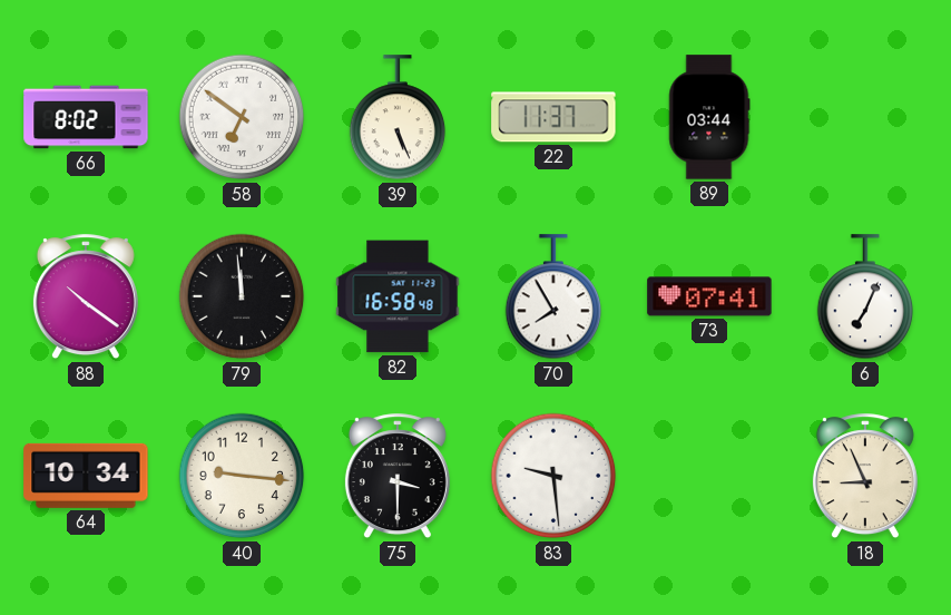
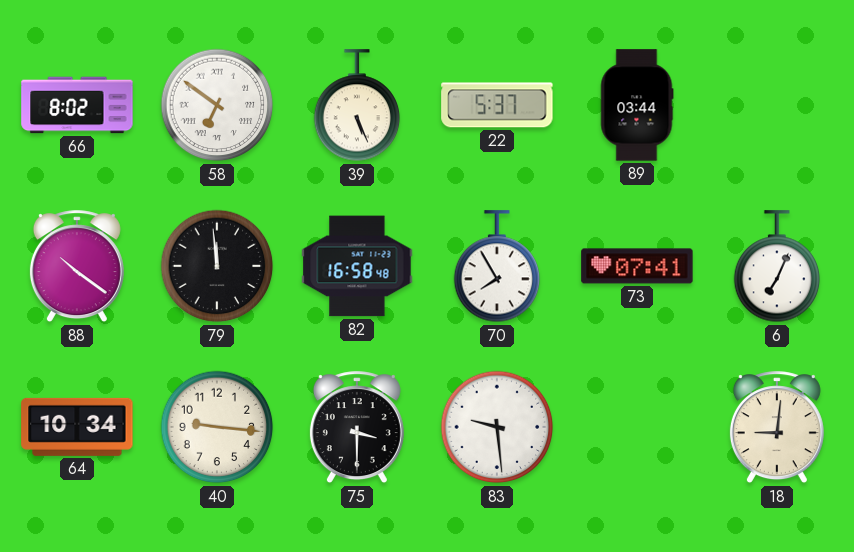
22: 11:37 -> 5:37
18: 8:56 -> 9:01
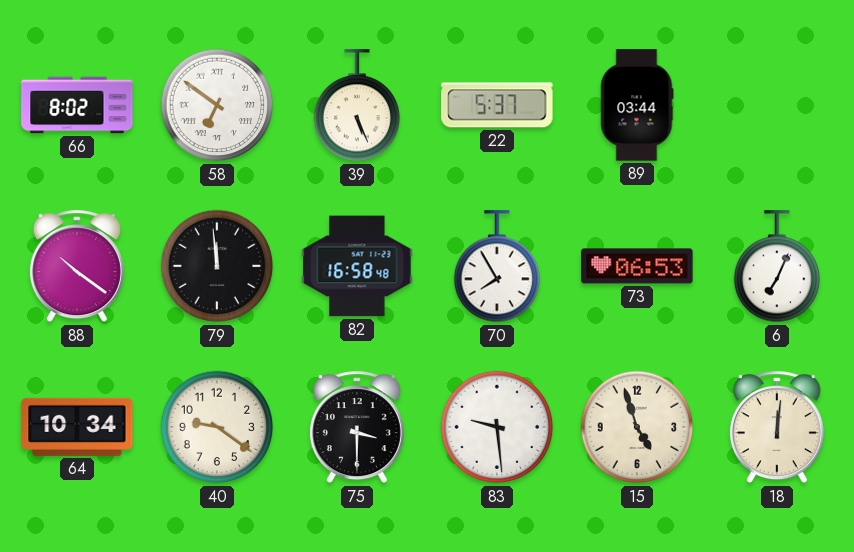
73: 07:41 -> 06:53
40: 9:16 -> 9:21
15: none -> 4:57
18: 9:01 -> 12:01
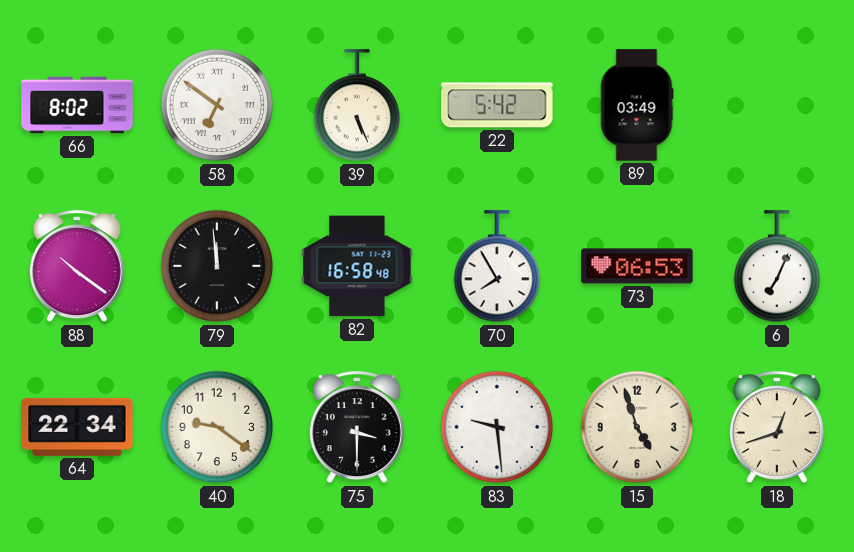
22: 5:37 -> 5:42
89: 03:44 -> 03:49
64: 10:34 -> 22:34
18: 12:01 -> 12:42
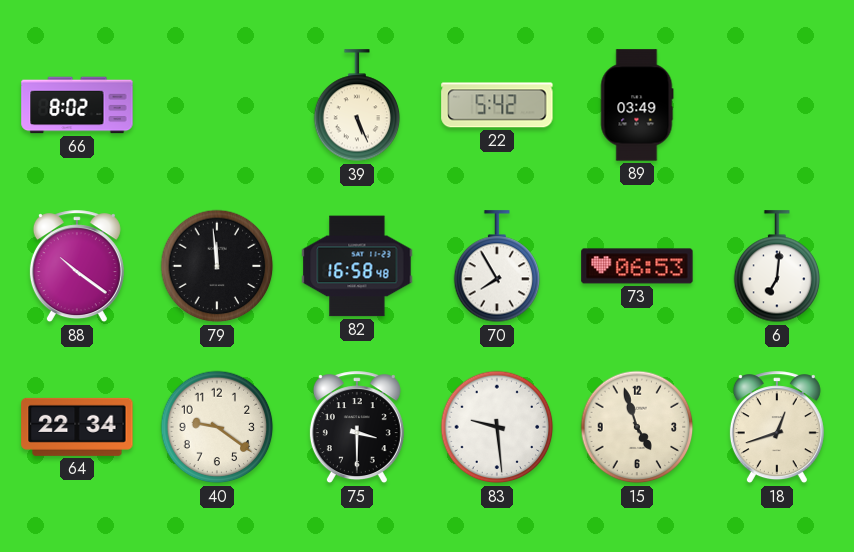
58: 6:51 -> none
6: 7:04 -> 7:01
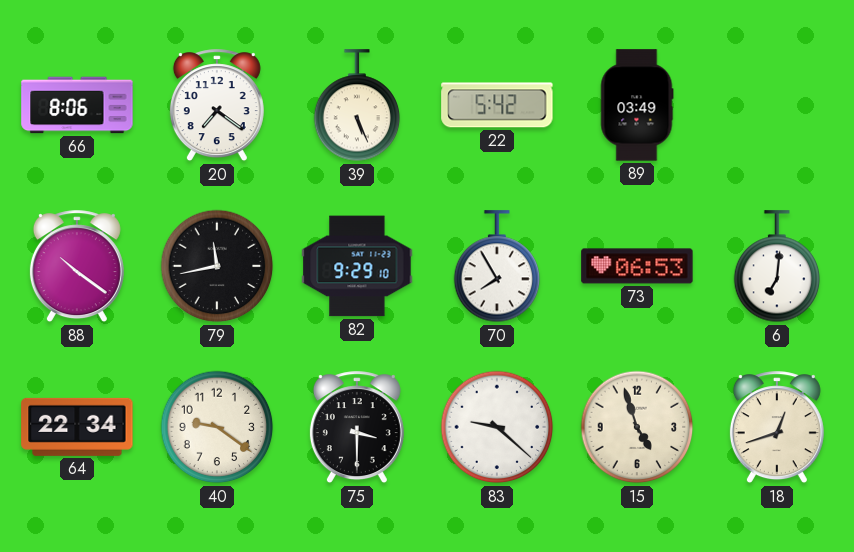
66: 8:02 -> 8:06
20: none -> 7:21
79: 11:59 -> 11:43
82: 16:58 -> 9:29
83: 9:29 -> 9:22
